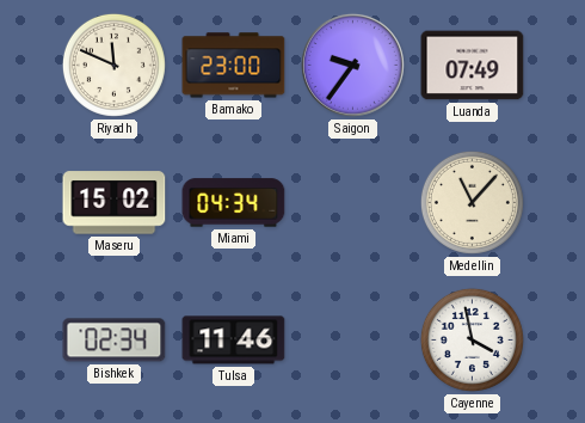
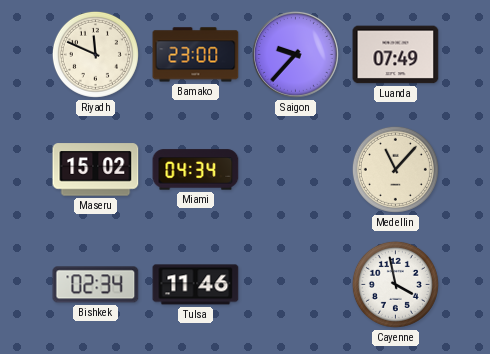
Saigon: 9:36 -> 9:37
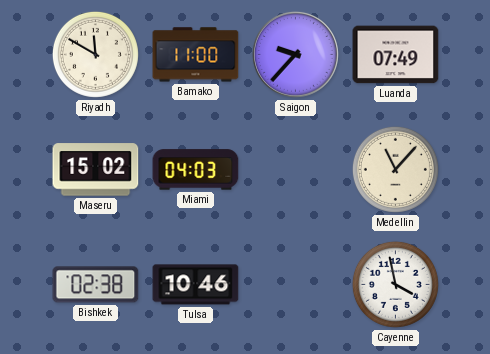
Riyadh: 11:49 -> 11:50
Bamako: 23:00 -> 11:00
Miami: 04:34 -> 04:03
Bishkek: 02:34 -> 02:38
Tulsa: 11:46 -> 10:46
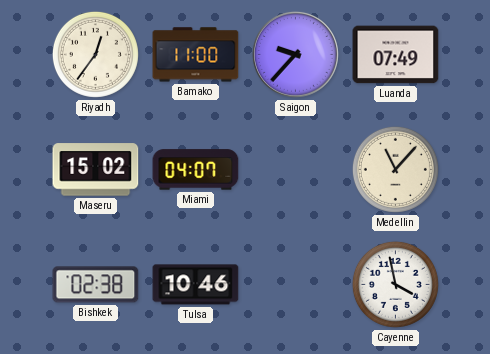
Riyadh: 11:50 -> 12:36
Miami: 04:03 -> 04:07
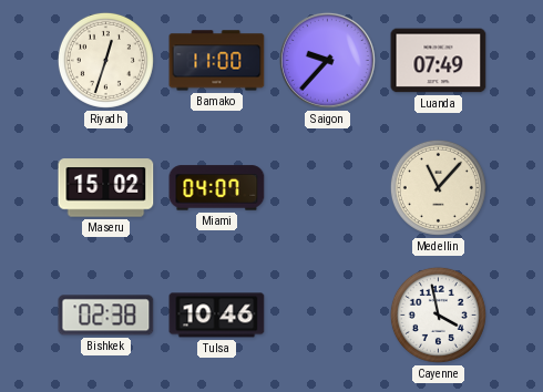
Riyadh: 12:36 -> 12:33
